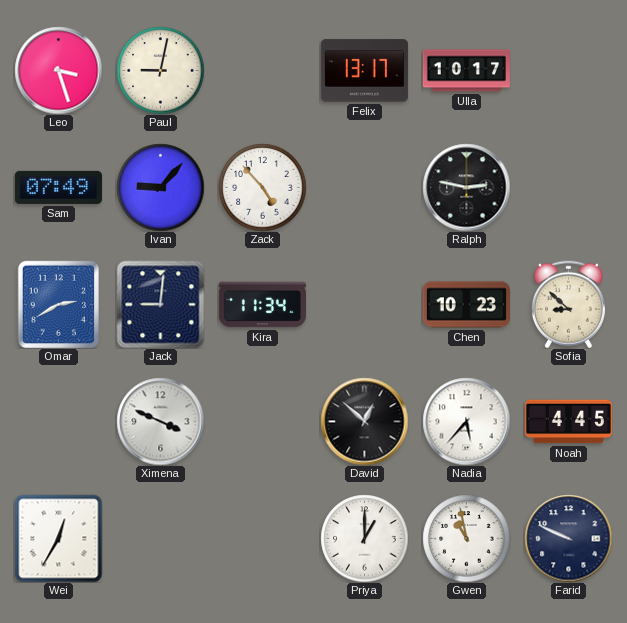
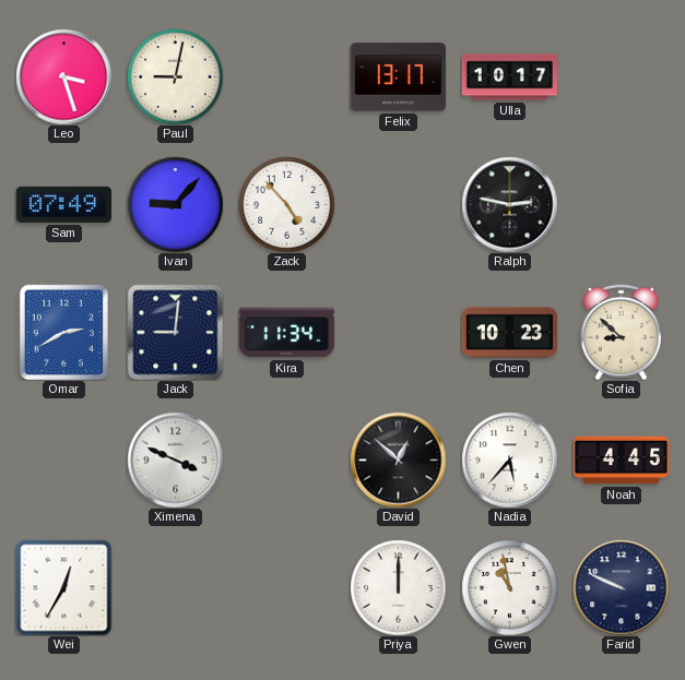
Priya: 1:00 -> 12:00
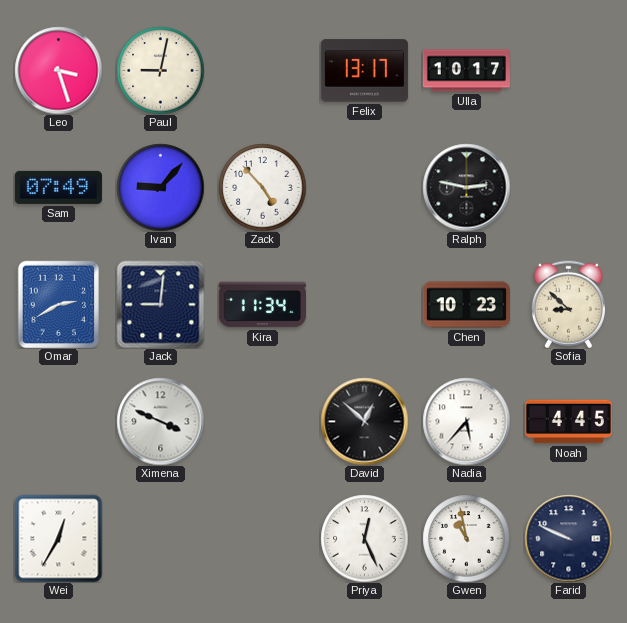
Priya: 12:00 -> 12:26
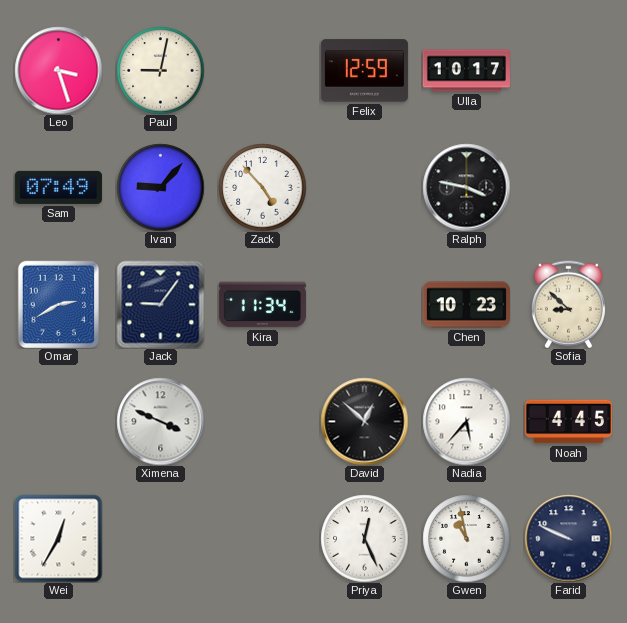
Felix: 13:17 -> 12:59
Ralph: 2:47 -> 3:47
Jack: 9:01 -> 9:06
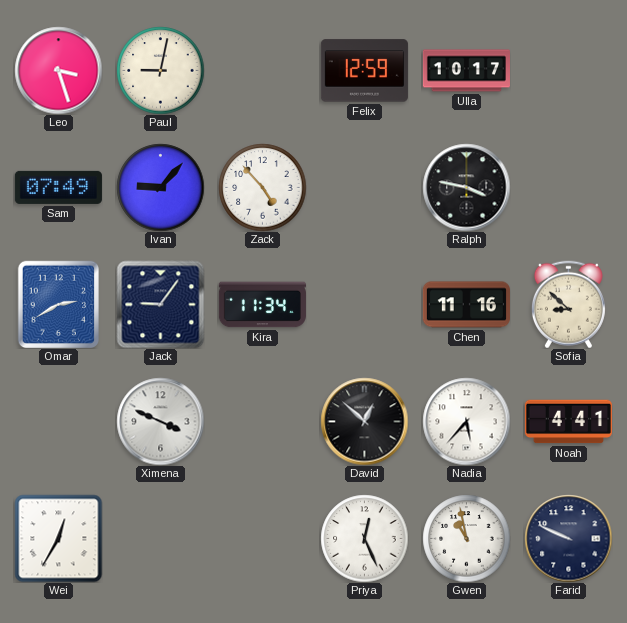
Chen: 10:23 -> 11:16
Noah: 4:45 -> 4:41
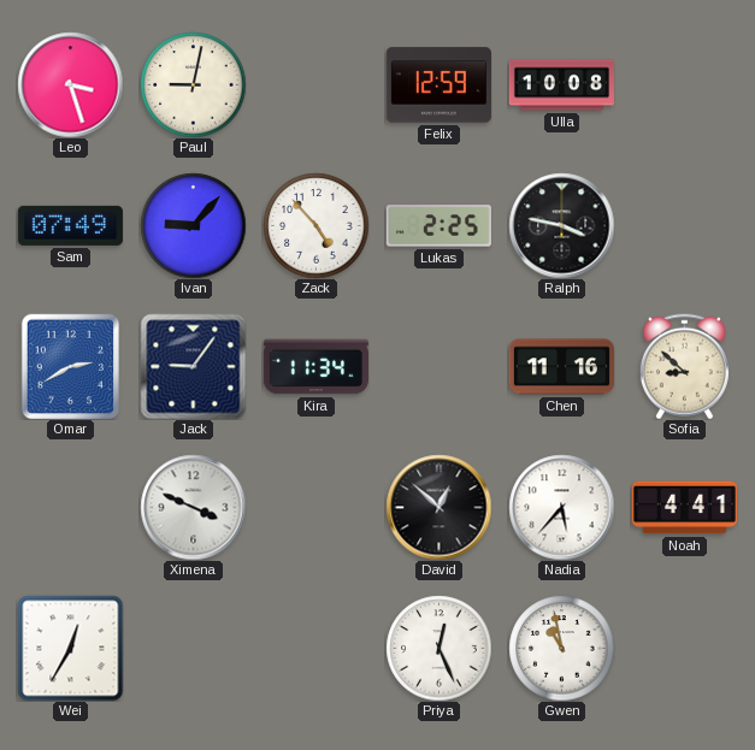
Ulla: 10:17 -> 10:08
Lukas: none -> 2:25
Farid: 9:49 -> none
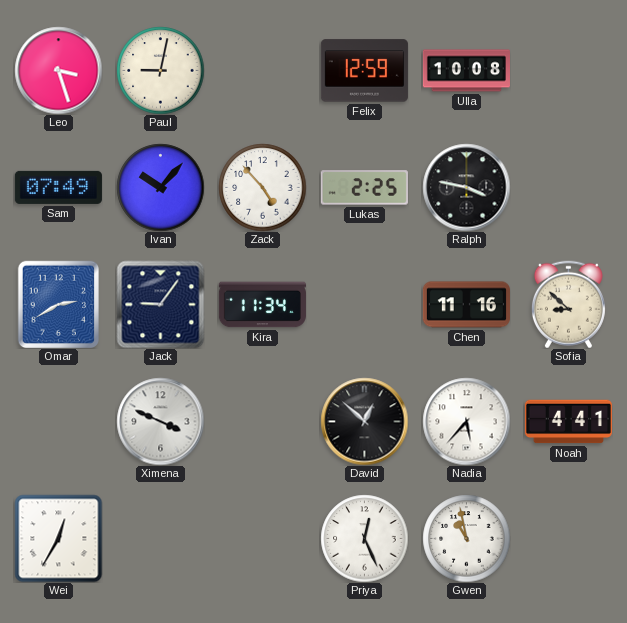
Ivan: 9:07 -> 10:07
